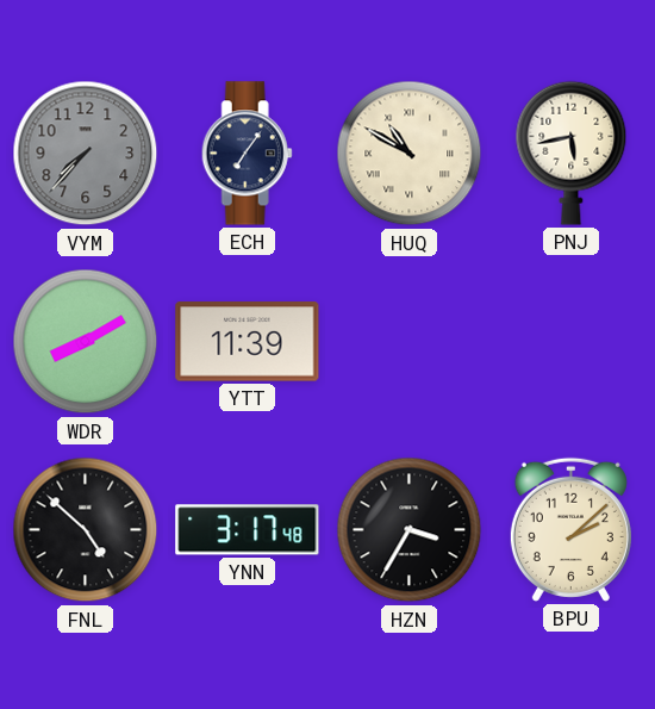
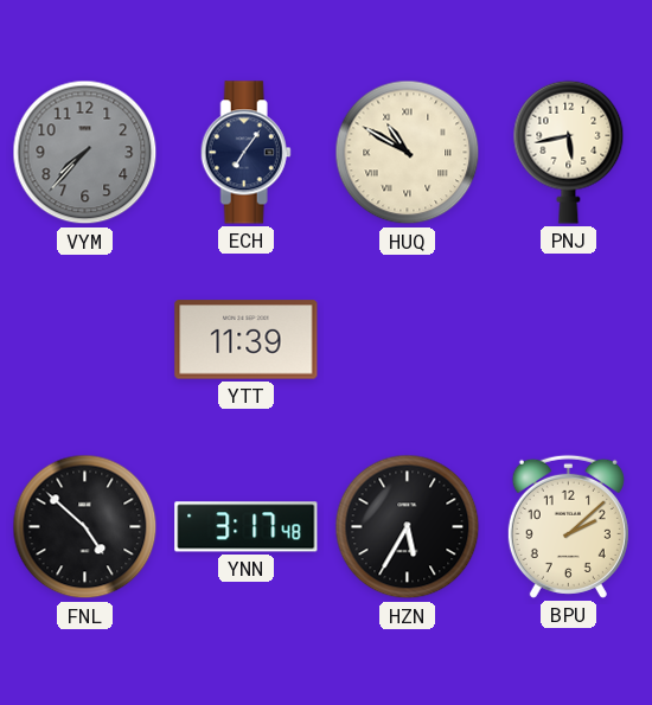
WDR: 8:10 -> none
HZN: 3:35 -> 5:35
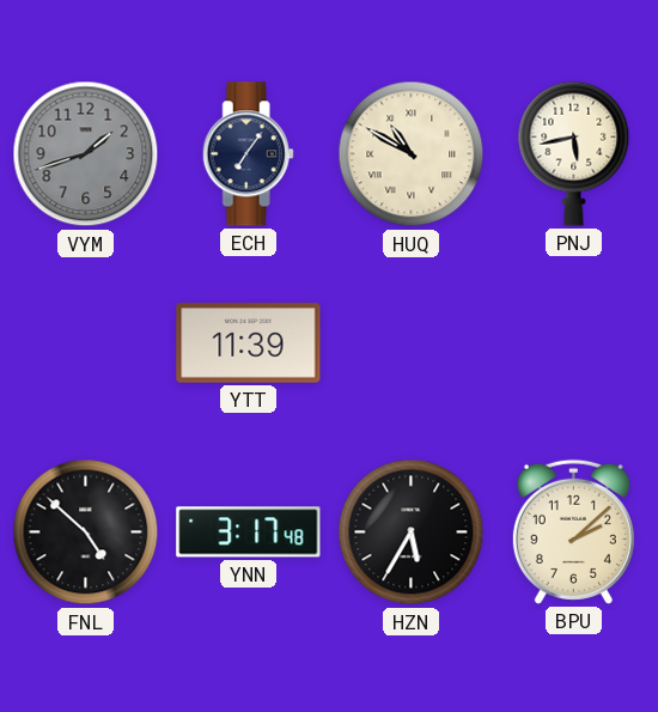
VYM: 7:37 -> 1:42
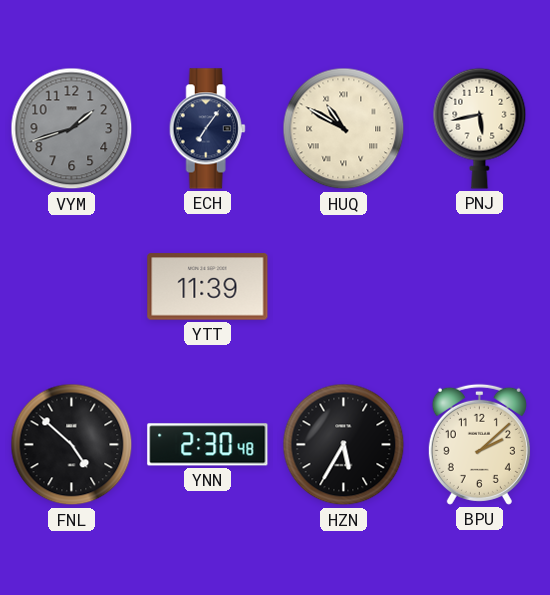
YNN: 3:17 -> 2:30
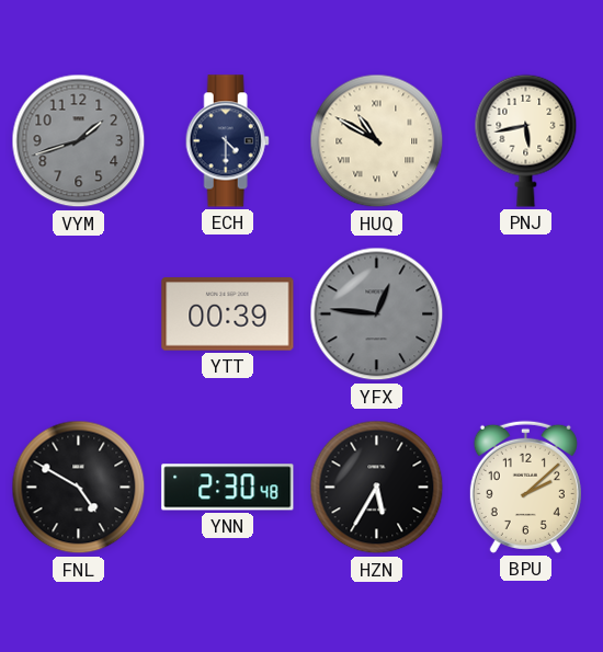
ECH: 7:06 -> 4:30
YTT: 11:39 -> 00:39
YFX: none -> 12:46
FNL: 4:52 -> 4:50
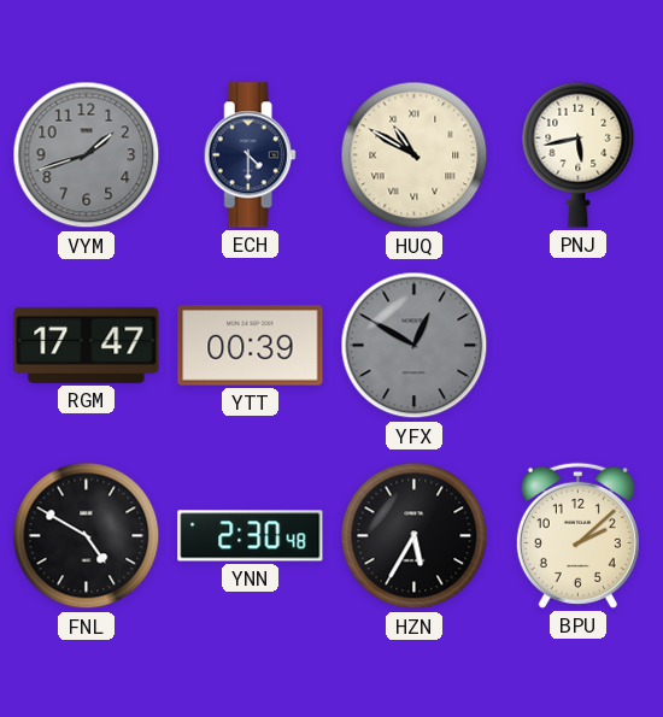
RGM: none -> 17:47
YFX: 12:46 -> 12:50
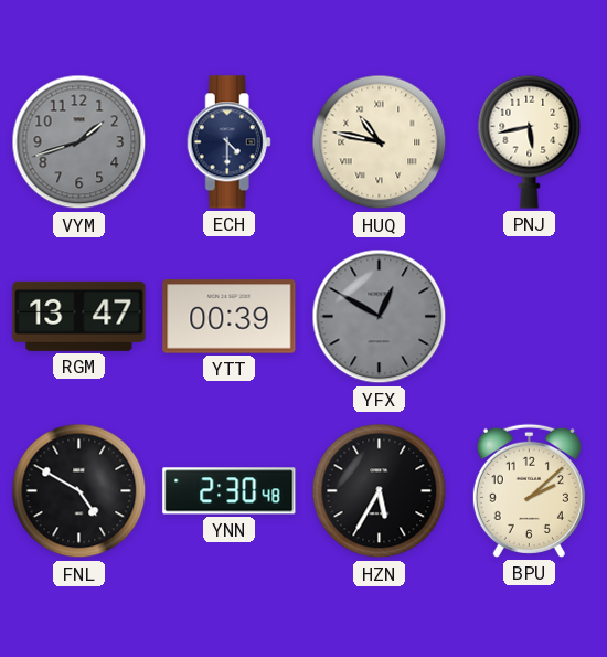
HUQ: 10:50 -> 10:47
RGM: 17:47 -> 13:47
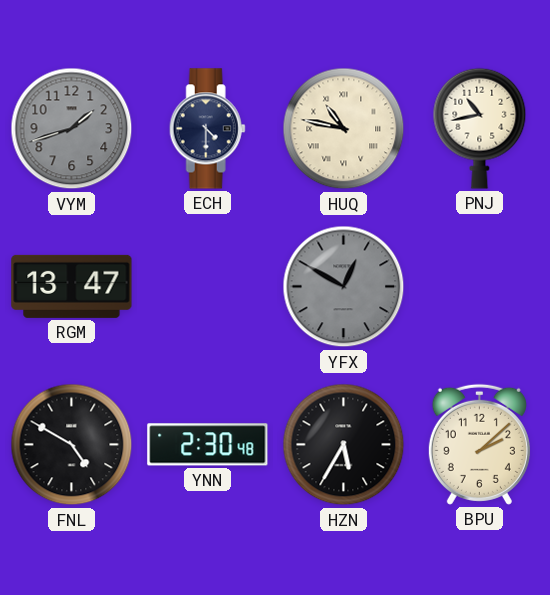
PNJ: 5:43 -> 10:43
YTT: 00:39 -> none
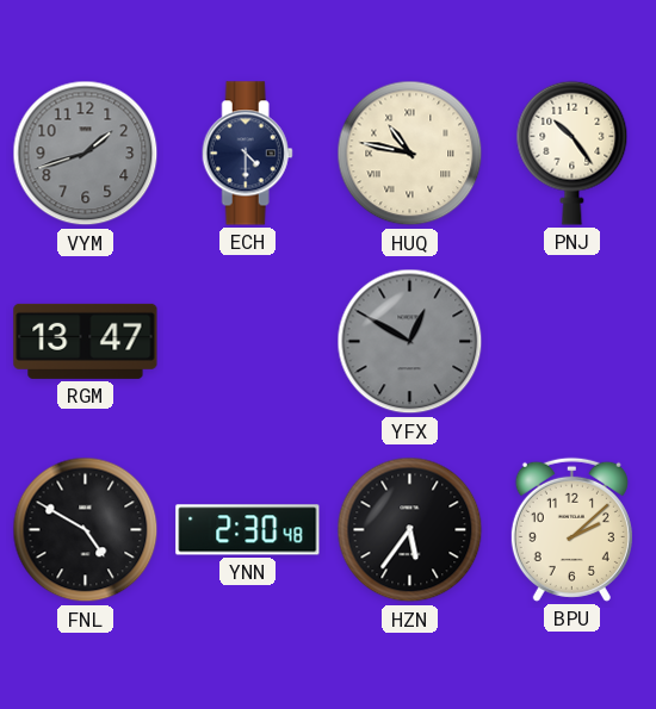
PNJ: 10:43 -> 10:24
HZN: 5:35 -> 5:36
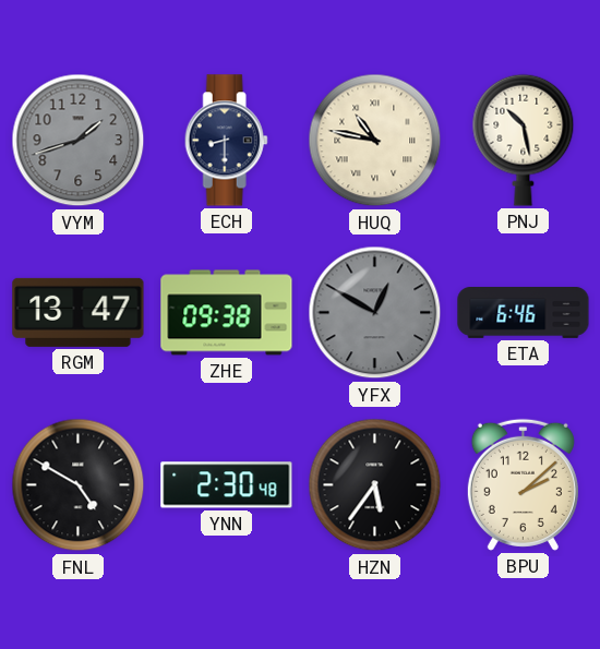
ECH: 4:30 -> 8:30
PNJ: 10:24 -> 10:28
ZHE: none -> 09:38
ETA: none -> 6:46
